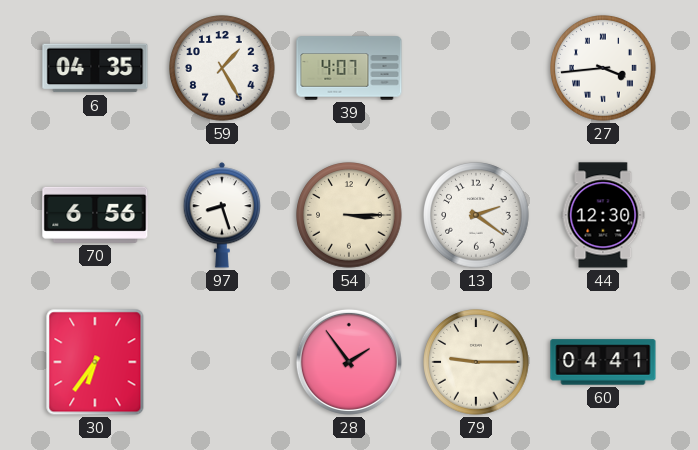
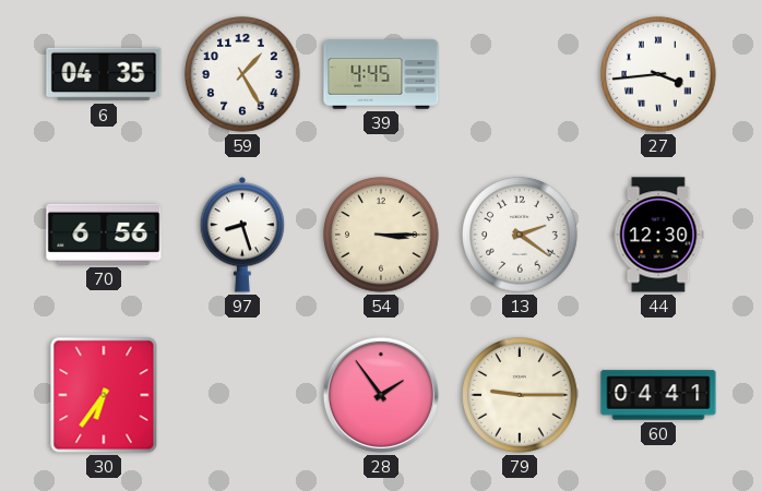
39: 4:07 -> 4:45
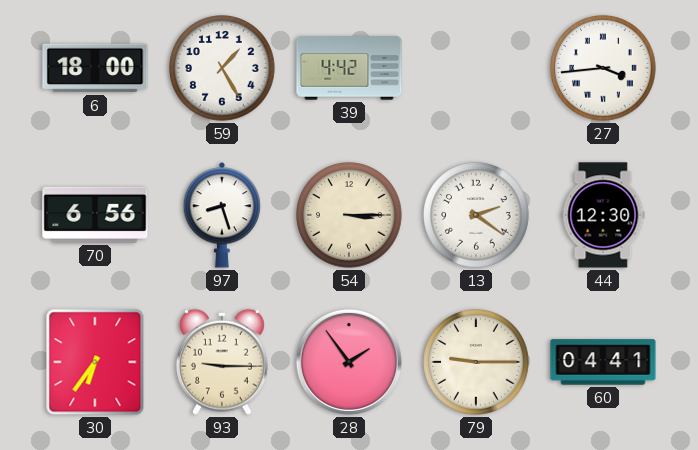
6: 04:35 -> 18:00
39: 4:45 -> 4:42
93: none -> 9:15
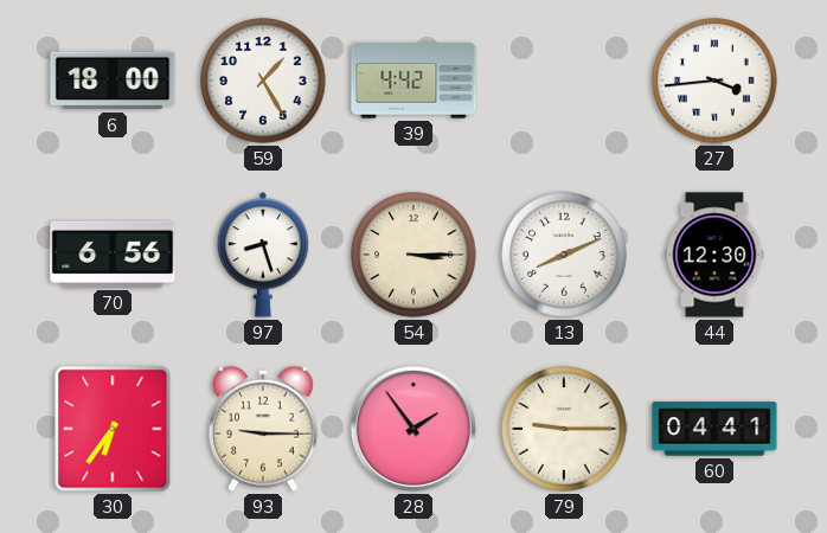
13: 2:21 -> 8:11
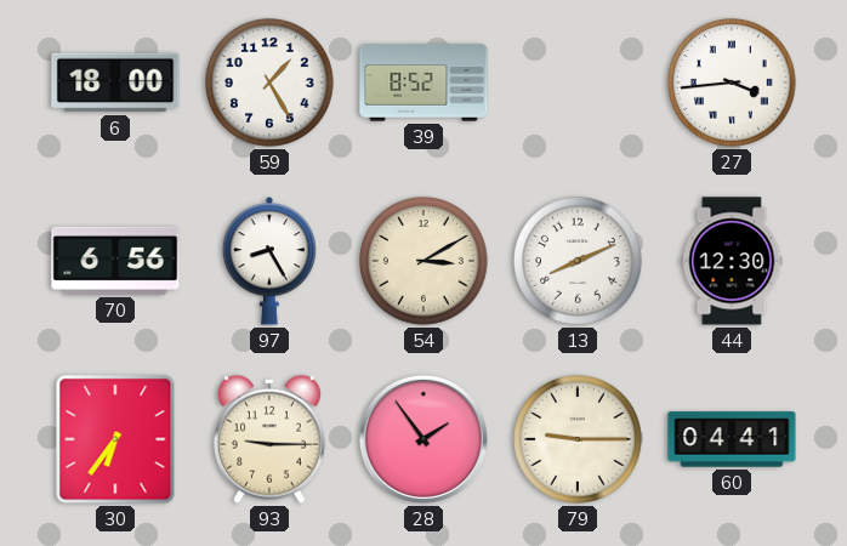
39: 4:42 -> 8:52
97: 8:27 -> 8:25
54: 3:15 -> 3:10
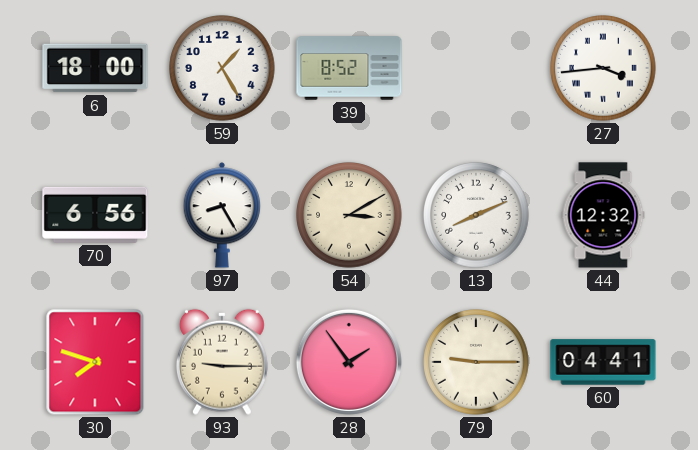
44: 12:30 -> 12:32
30: 6:36 -> 7:48
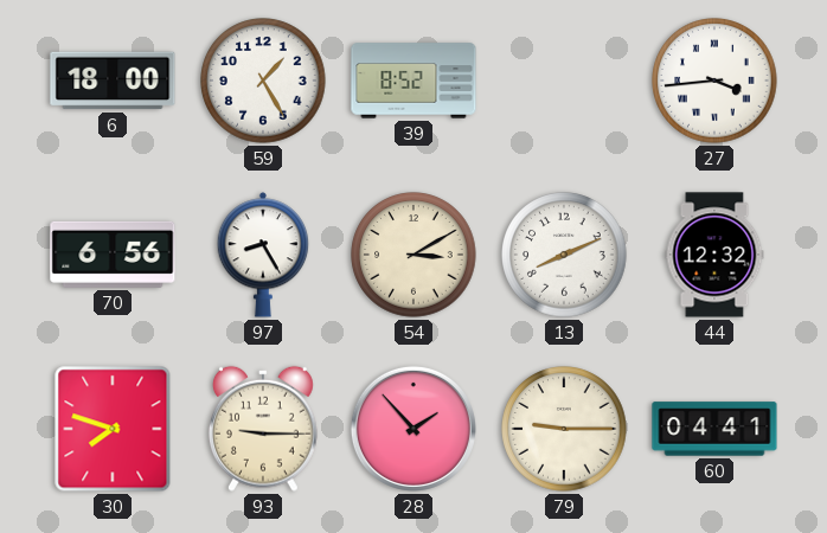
28: 1:54 -> 1:53
